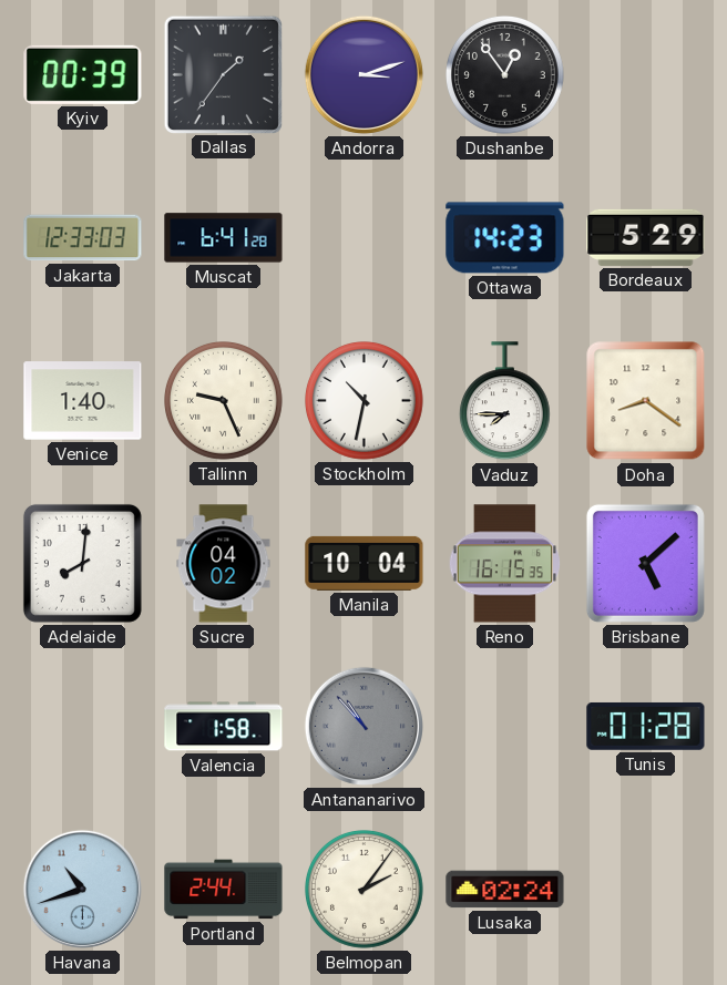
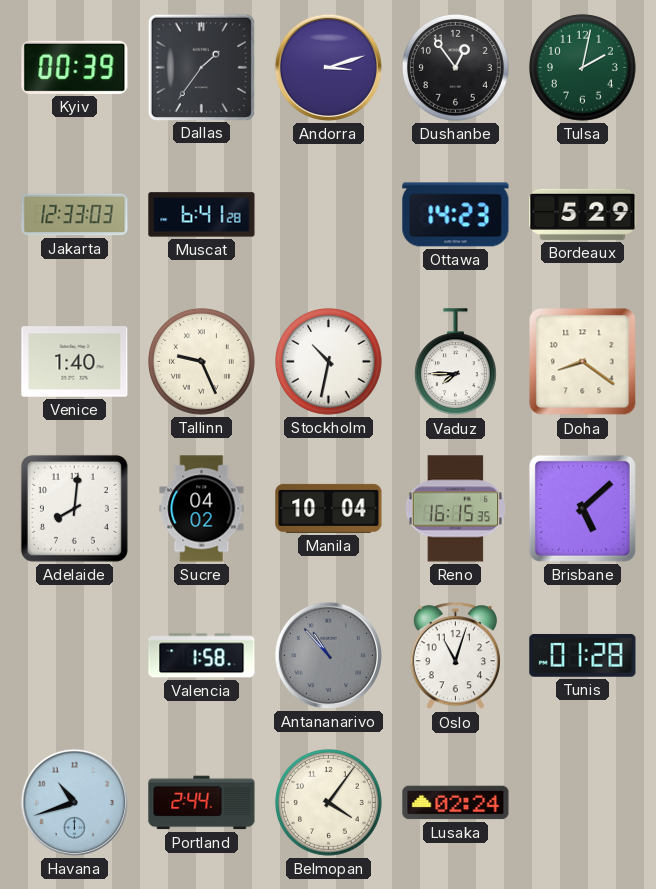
Tulsa: none -> 2:02
Oslo: none -> 11:03
Belmopan: 2:06 -> 4:06
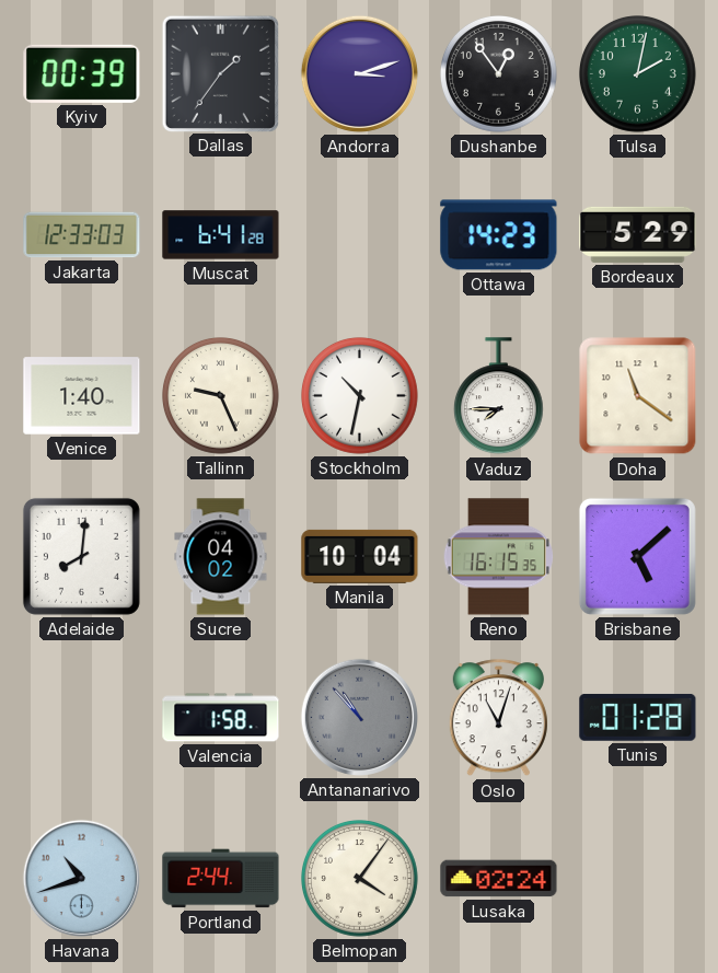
Doha: 8:21 -> 11:21
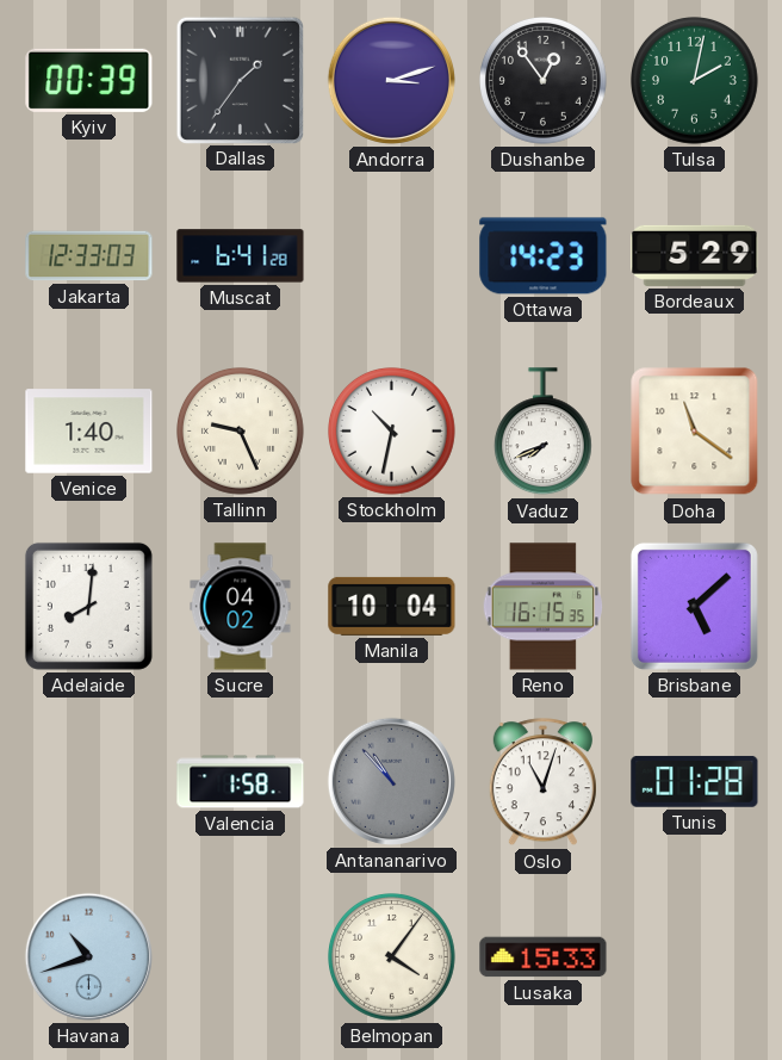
Vaduz: 7:45 -> 7:41
Portland: 2:44 -> none
Lusaka: 02:24 -> 15:33
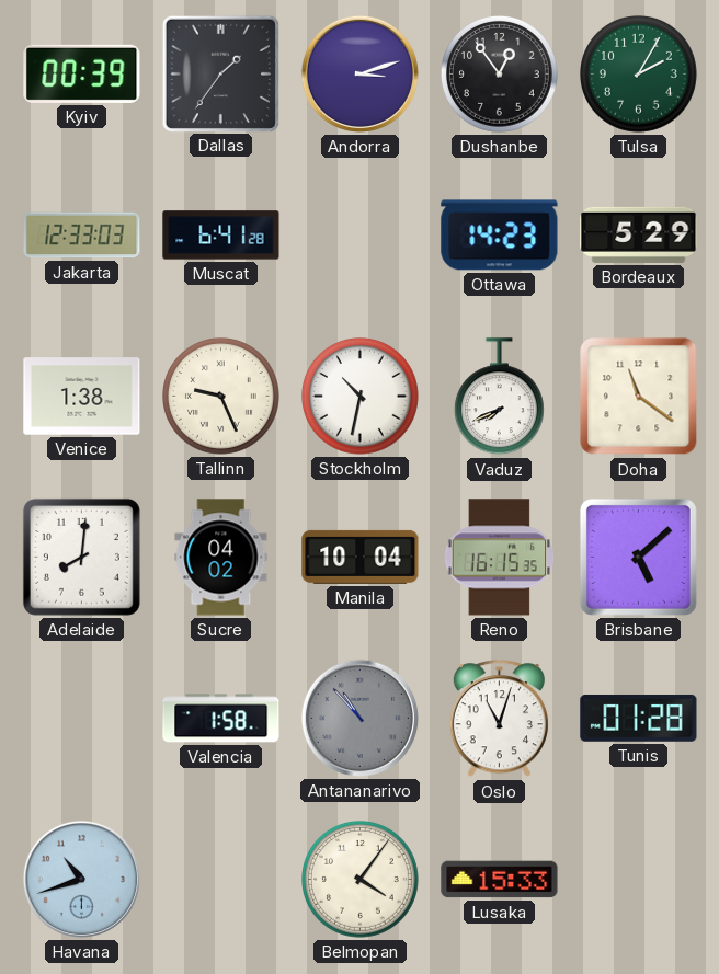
Tulsa: 2:02 -> 2:05
Venice: 1:40 -> 1:38
